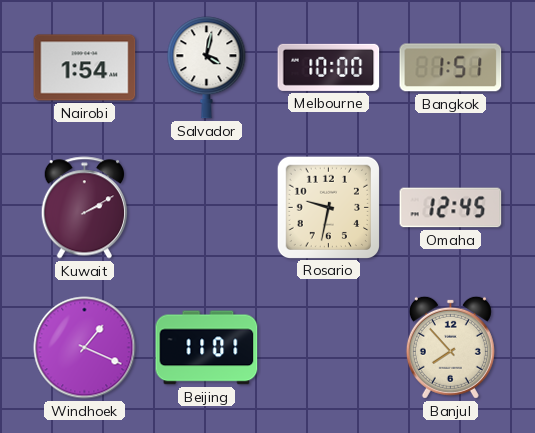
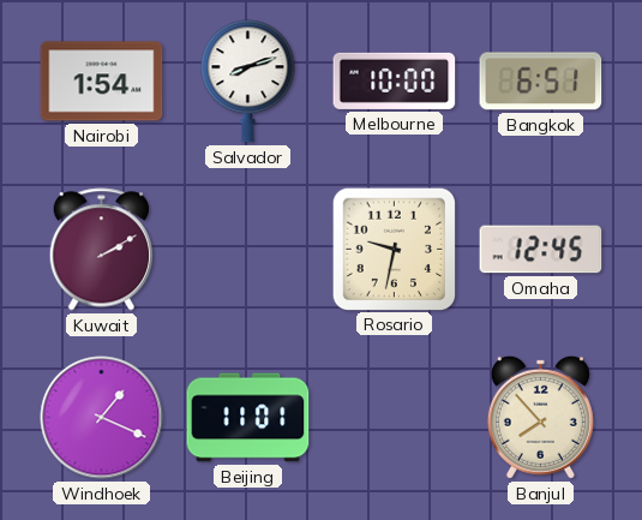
Salvador: 4:02 -> 8:12
Bangkok: 1:51 -> 6:51
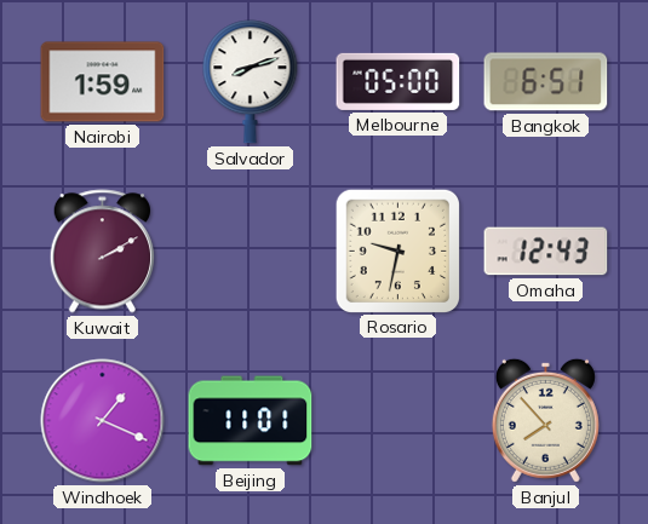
Nairobi: 1:54 -> 1:59
Melbourne: 10:00 -> 05:00
Omaha: 12:45 -> 12:43
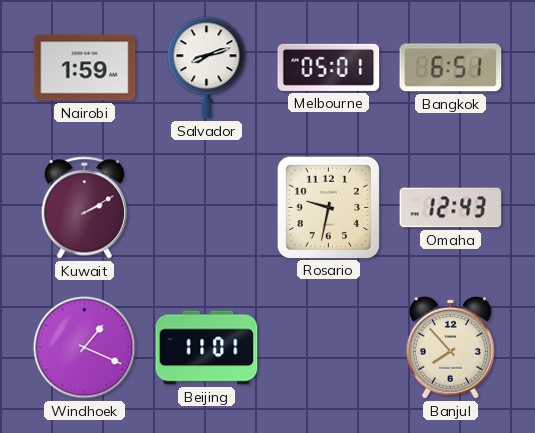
Melbourne: 05:00 -> 05:01
